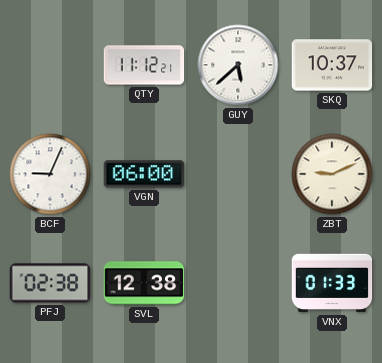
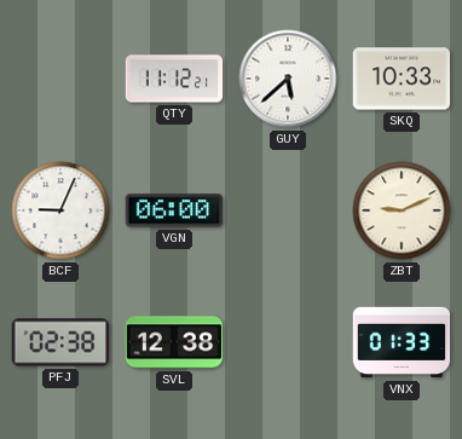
SKQ: 10:37 -> 10:33
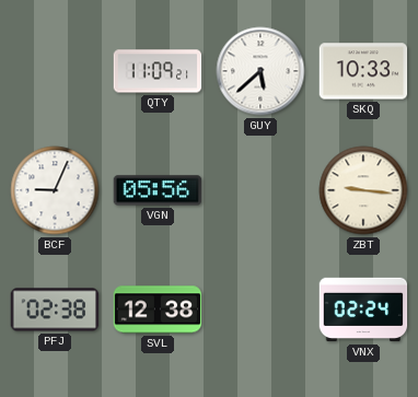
QTY: 11:12 -> 11:09
VGN: 06:00 -> 05:56
ZBT: 9:11 -> 9:16
VNX: 01:33 -> 02:24
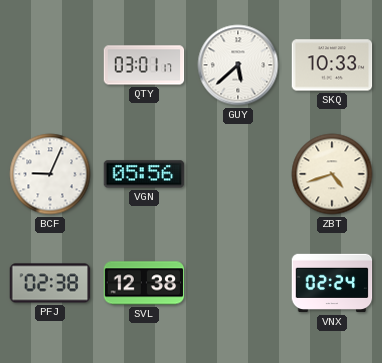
QTY: 11:09 -> 03:01
ZBT: 9:16 -> 4:42
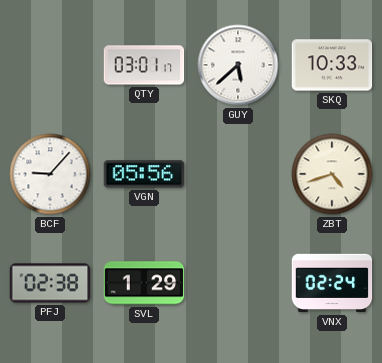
BCF: 9:04 -> 9:07
SVL: 12:38 -> 1:29
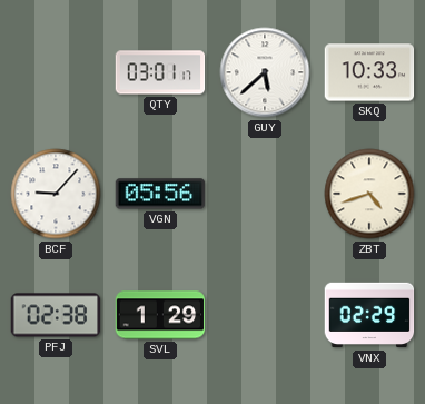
VNX: 02:24 -> 02:29
